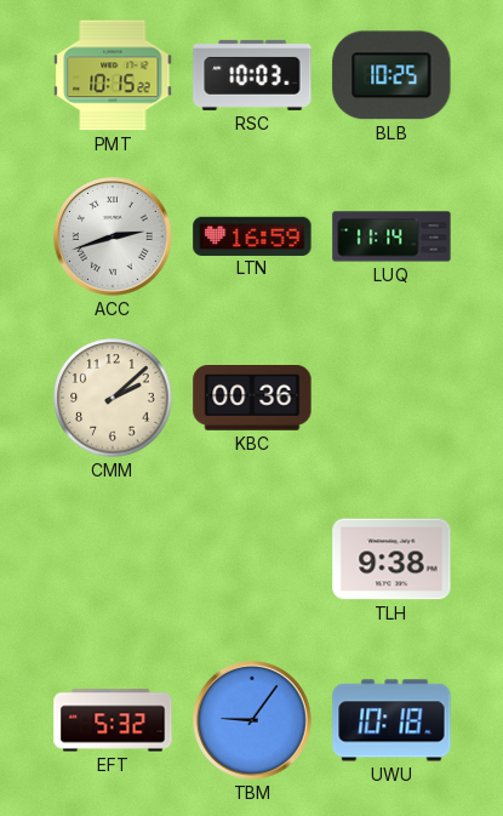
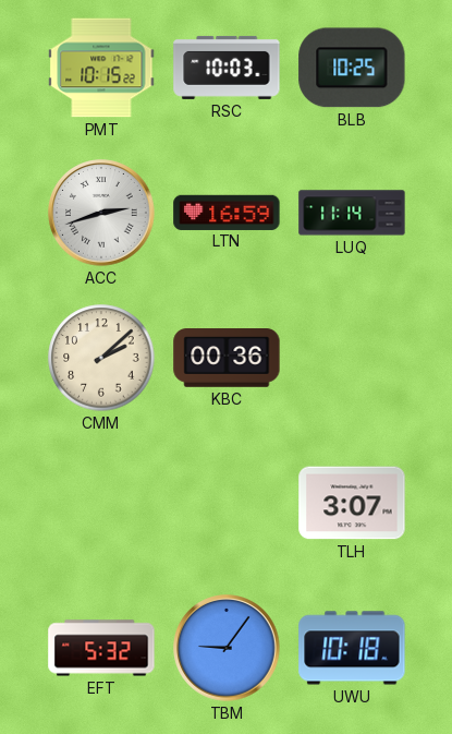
TLH: 9:38 -> 3:07
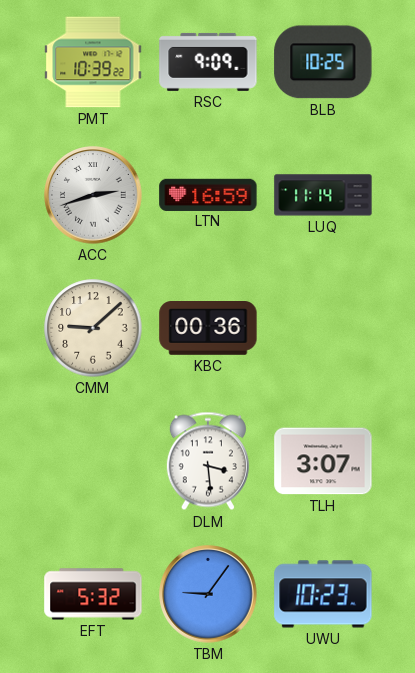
PMT: 10:15 -> 10:39
RSC: 10:03 -> 9:09
CMM: 2:08 -> 9:08
DLM: none -> 3:29
UWU: 10:18 -> 10:23
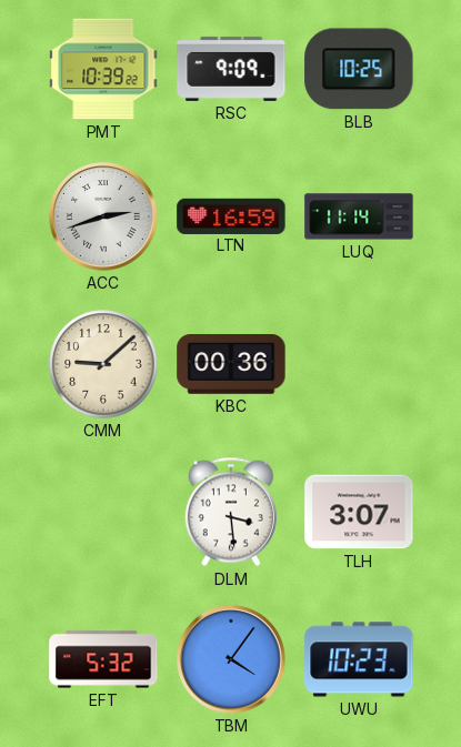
TBM: 9:06 -> 4:06
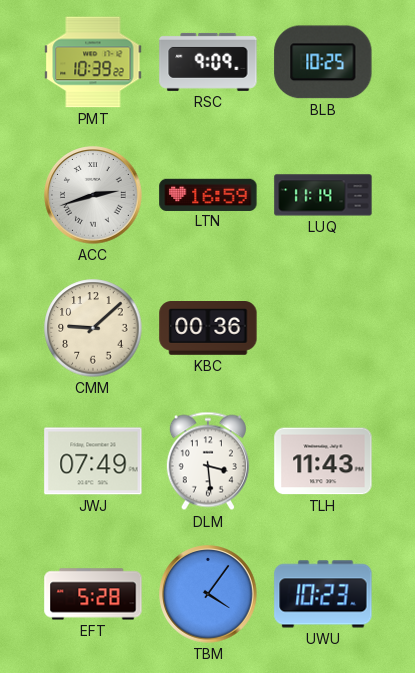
JWJ: none -> 07:49
TLH: 3:07 -> 11:43
EFT: 5:32 -> 5:28
